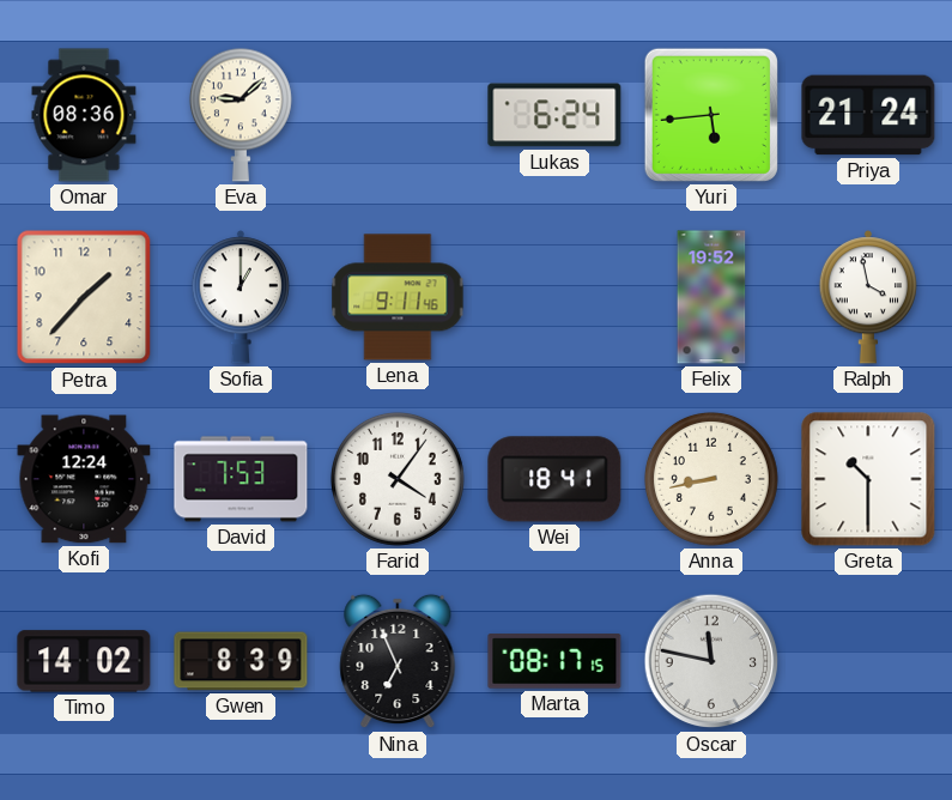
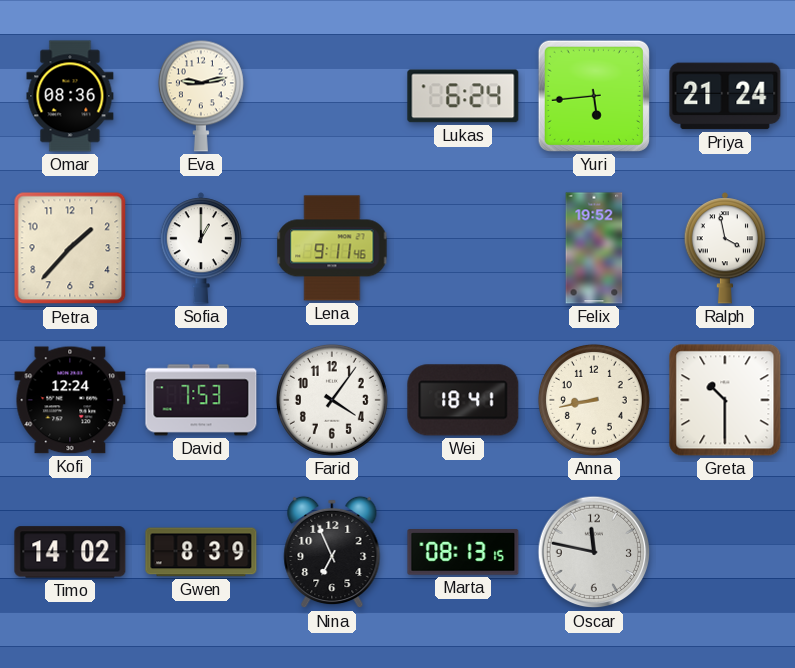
Eva: 9:08 -> 9:13
Marta: 08:17 -> 08:13
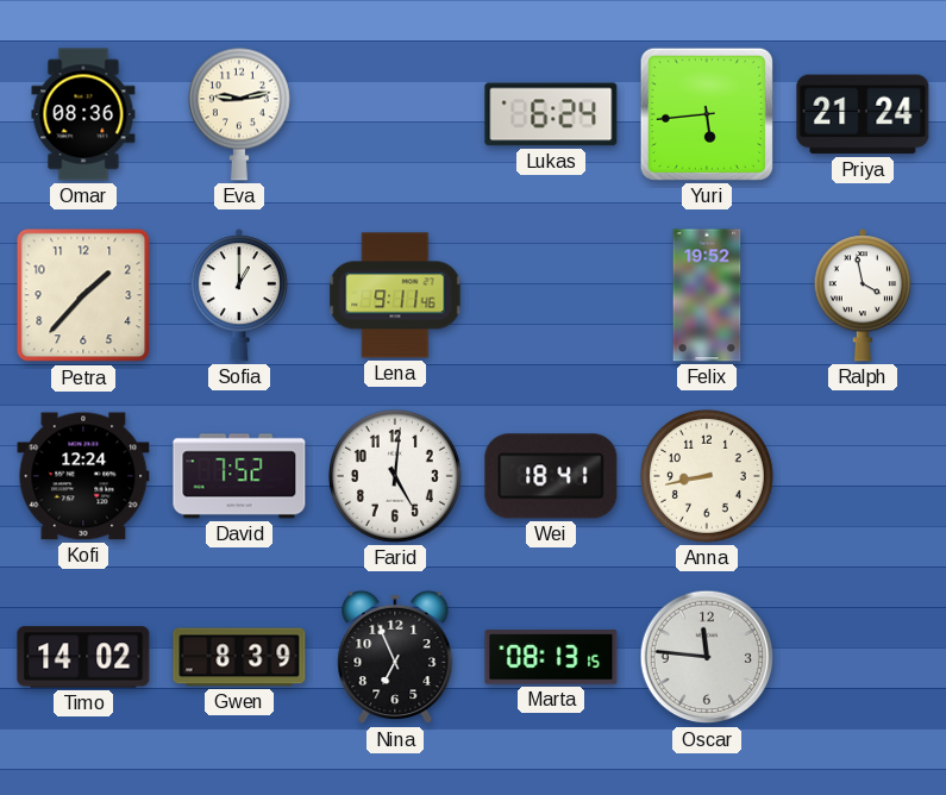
David: 7:53 -> 7:52
Farid: 4:06 -> 5:01
Greta: 10:30 -> none
Oscar: 11:47 -> 11:46
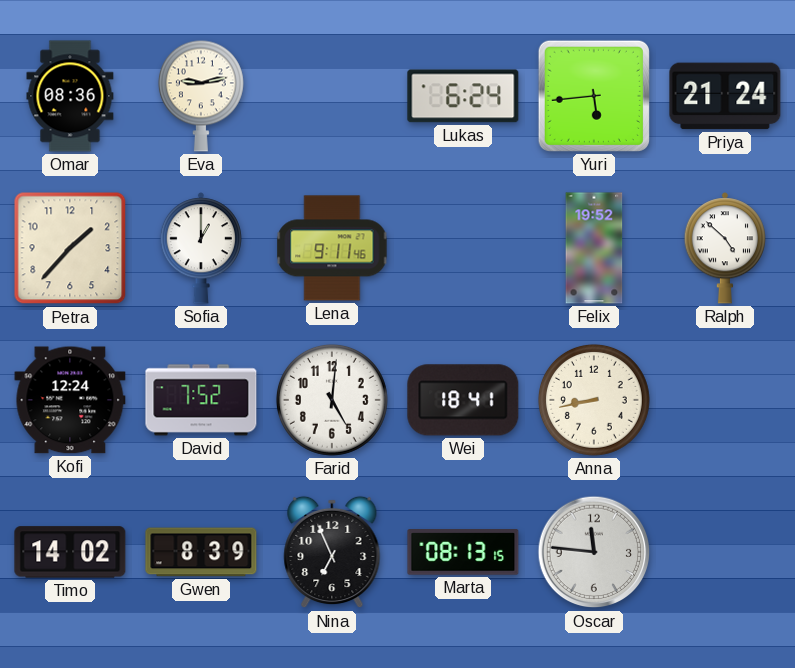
Ralph: 3:58 -> 4:52
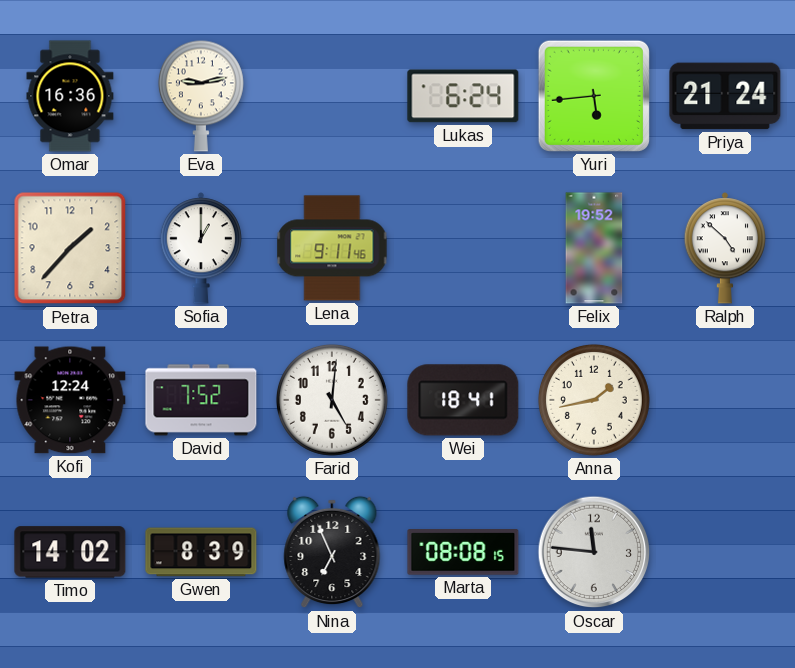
Omar: 08:36 -> 16:36
Anna: 8:43 -> 1:43
Marta: 08:13 -> 08:08
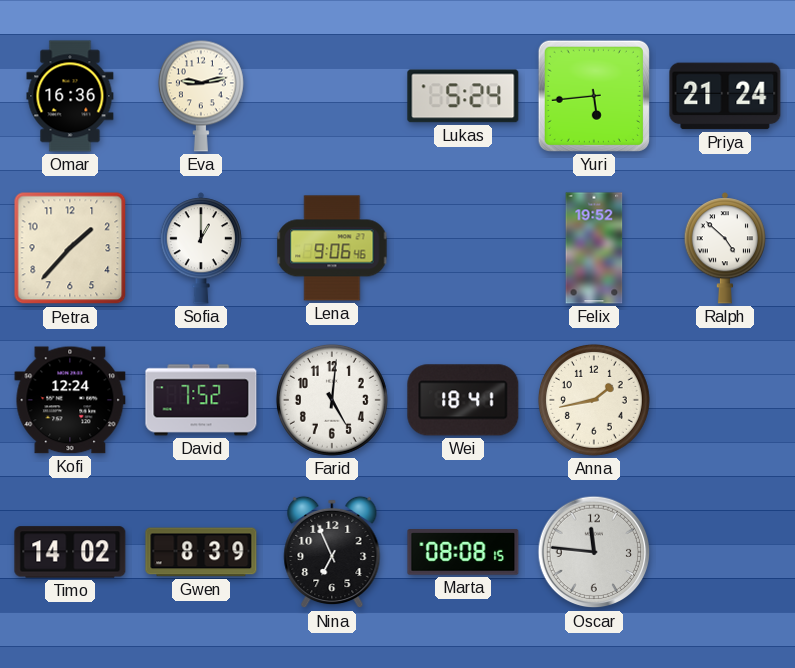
Lukas: 6:24 -> 5:24
Lena: 9:11 -> 9:06
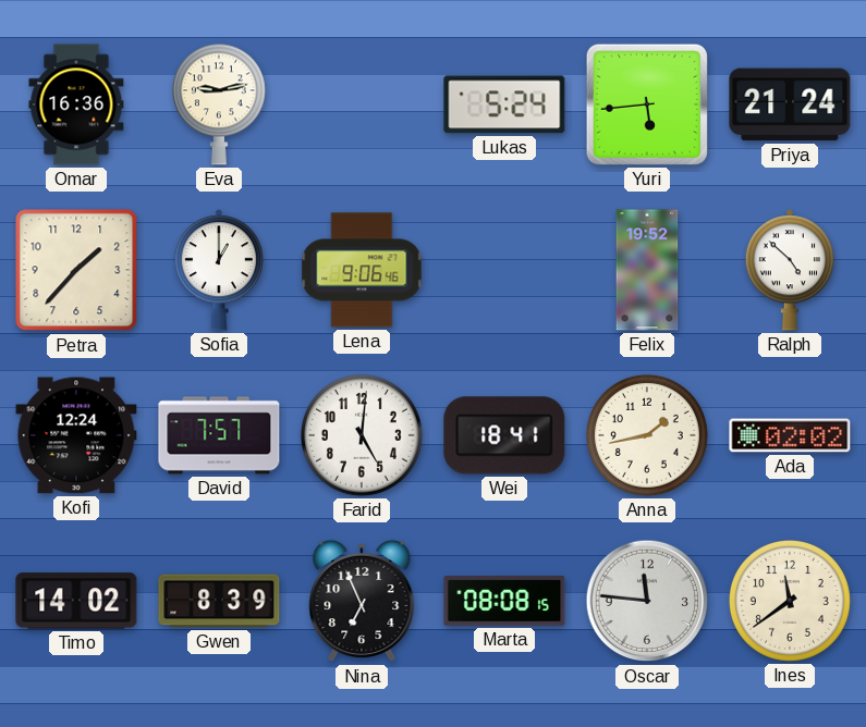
David: 7:52 -> 7:57
Ada: none -> 02:02
Ines: none -> 11:39
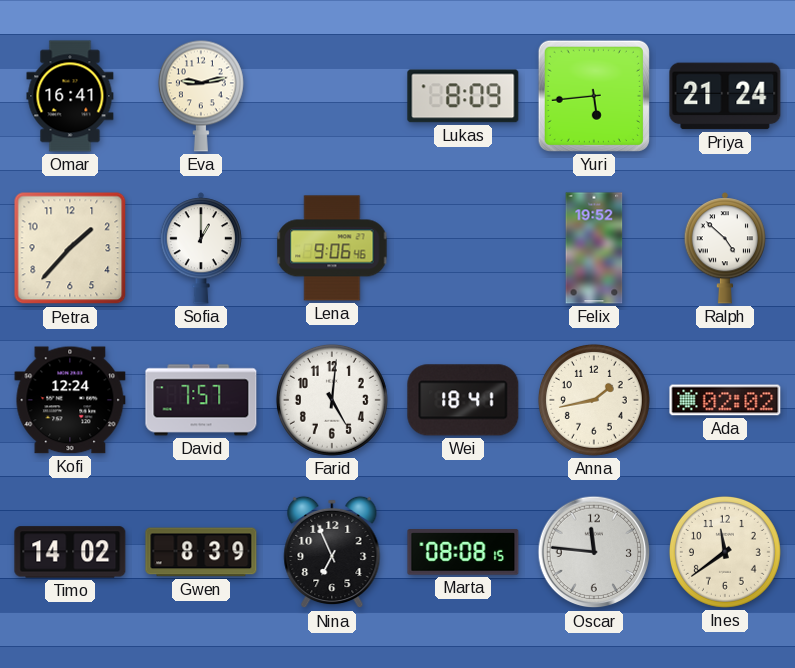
Omar: 16:36 -> 16:41
Lukas: 5:24 -> 8:09
